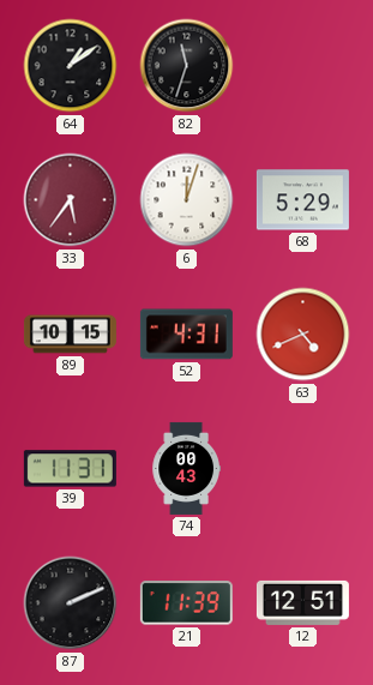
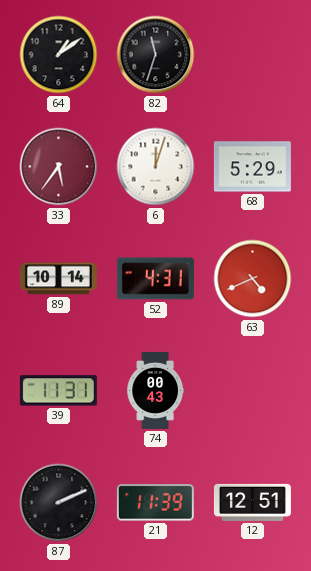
89: 10:15 -> 10:14
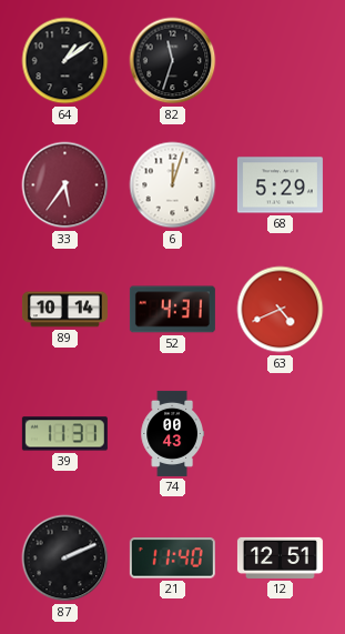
21: 11:39 -> 11:40
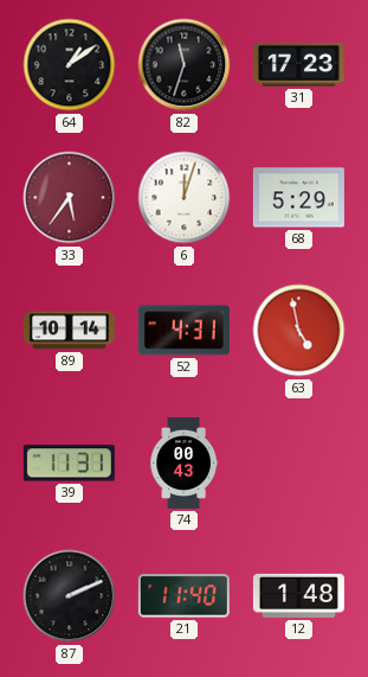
31: none -> 17:23
63: 4:41 -> 4:58
12: 12:51 -> 1:48
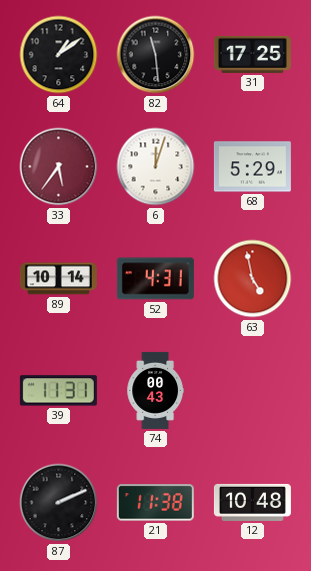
82: 11:33 -> 11:29
31: 17:23 -> 17:25
21: 11:40 -> 11:38
12: 1:48 -> 10:48
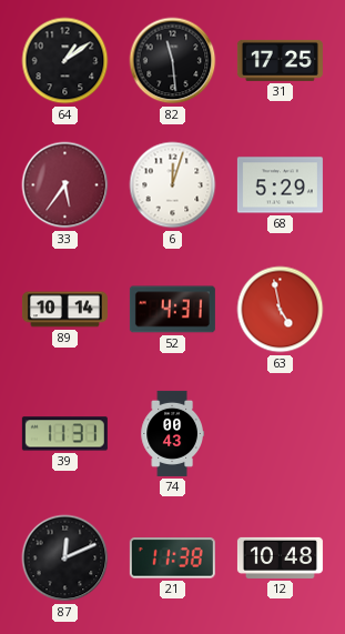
87: 2:11 -> 12:11
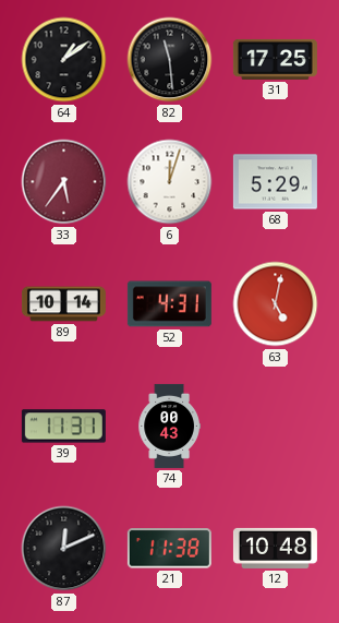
63: 4:58 -> 5:02
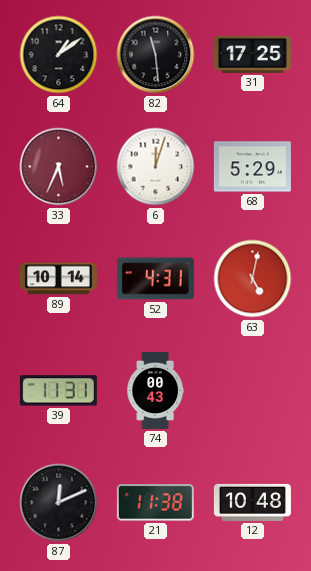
33: 5:36 -> 5:34
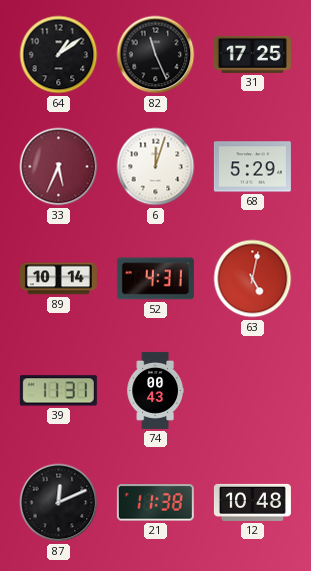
82: 11:29 -> 11:26
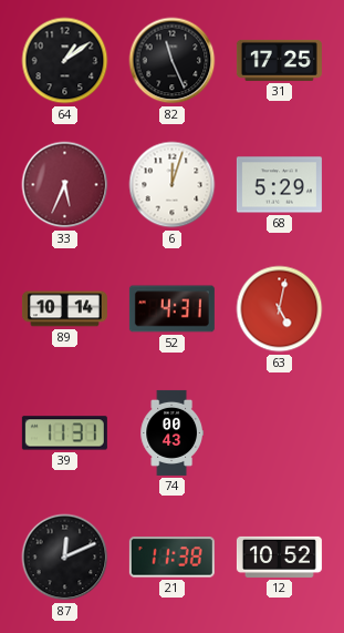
12: 10:48 -> 10:52
